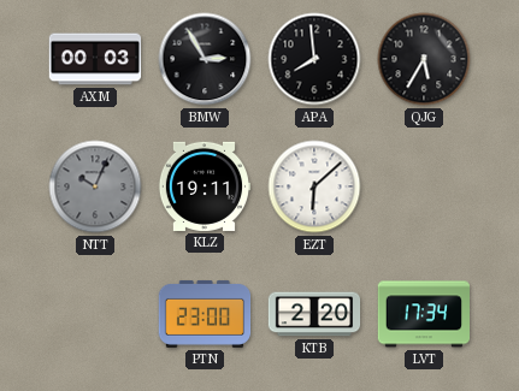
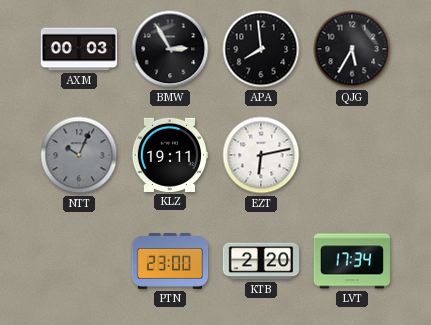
EZT: 6:08 -> 6:13
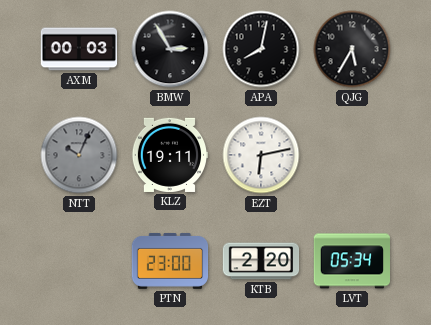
APA: 7:59 -> 8:02
LVT: 17:34 -> 05:34
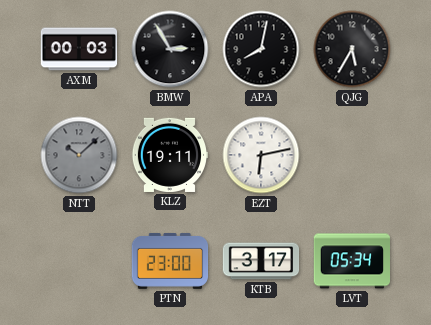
NTT: 10:04 -> 10:08
KTB: 2:20 -> 3:17
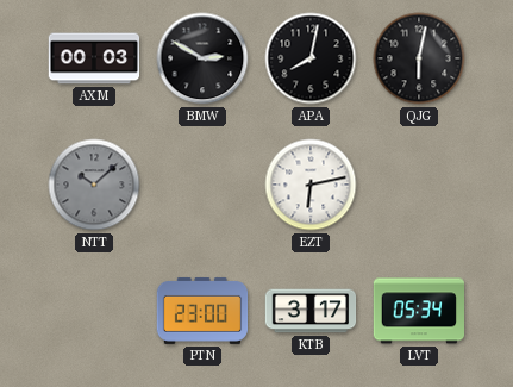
BMW: 2:55 -> 2:50
QJG: 5:35 -> 6:02
KLZ: 19:11 -> none
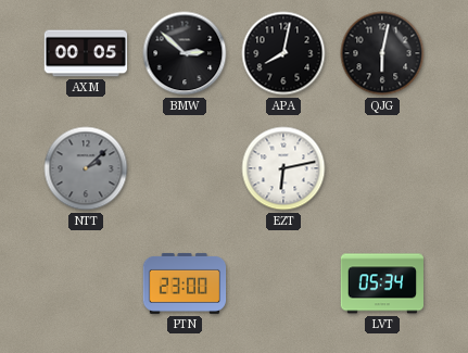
AXM: 00:03 -> 00:05
BMW: 2:50 -> 2:52
NTT: 10:08 -> 2:08
KTB: 3:17 -> none
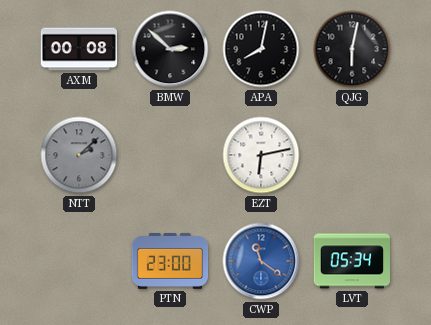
AXM: 00:05 -> 00:08
CWP: none -> 11:21
